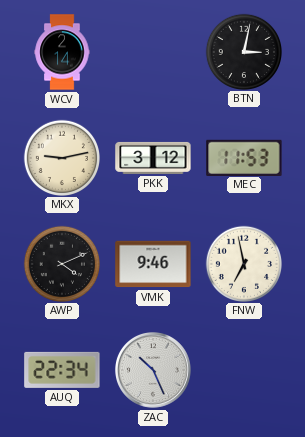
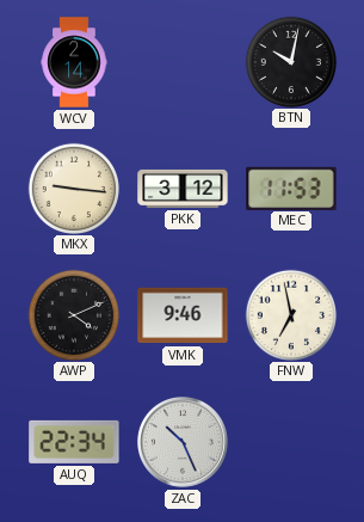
BTN: 3:02 -> 10:02
MKX: 9:13 -> 9:16
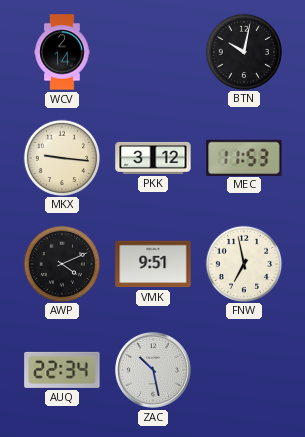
VMK: 9:46 -> 9:51
ZAC: 10:26 -> 10:28
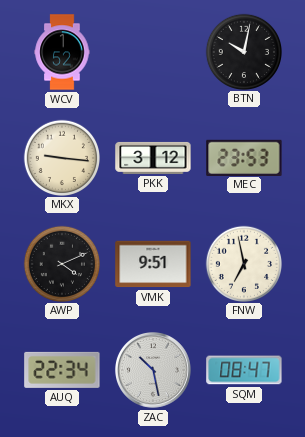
WCV: 2:14 -> 1:52
MEC: 11:53 -> 23:53
SQM: none -> 08:47
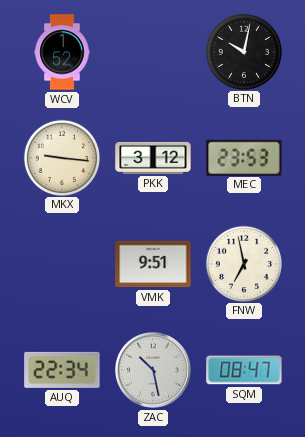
AWP: 4:11 -> none
